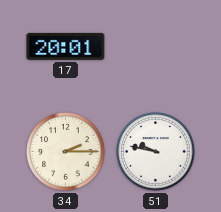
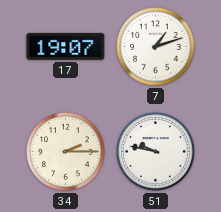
17: 20:01 -> 19:07
7: none -> 1:12
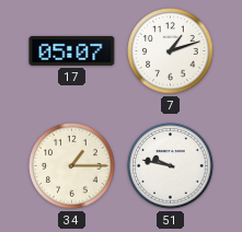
17: 19:07 -> 05:07
34: 2:15 -> 1:15
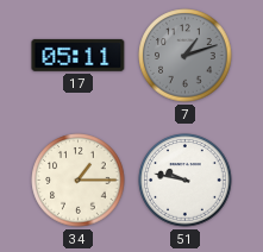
17: 05:07 -> 05:11
7 dial: white -> grey
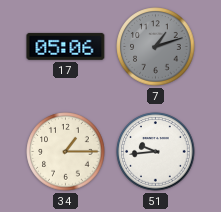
17: 05:11 -> 05:06
51: 9:47 -> 9:44
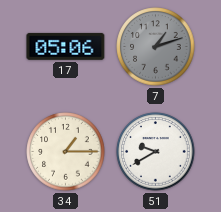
51: 9:44 -> 9:40
